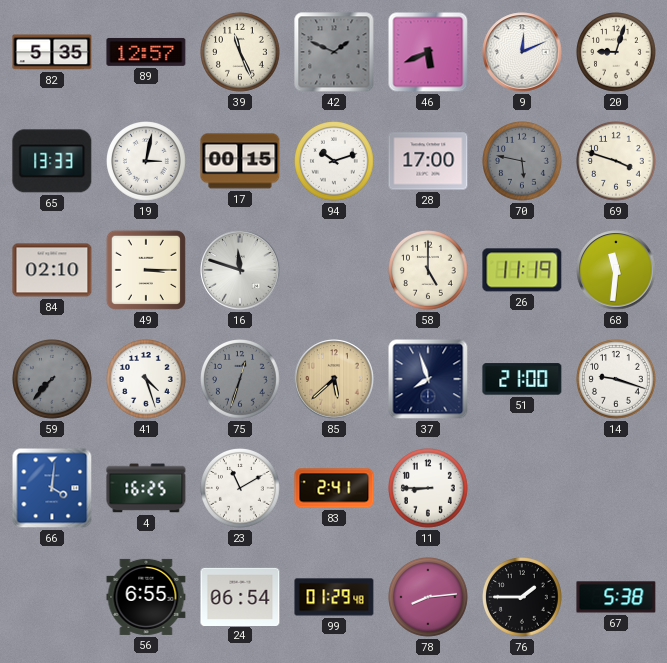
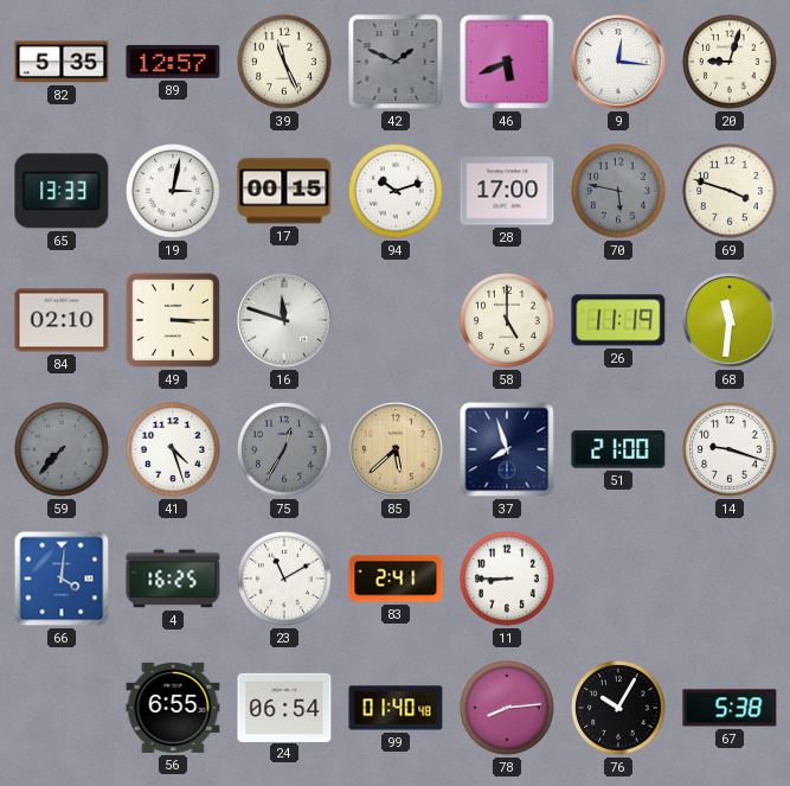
9: 12:11 -> 12:16
75: 12:33 -> 12:35
99: 01:29 -> 01:40
76: 1:45 -> 10:05
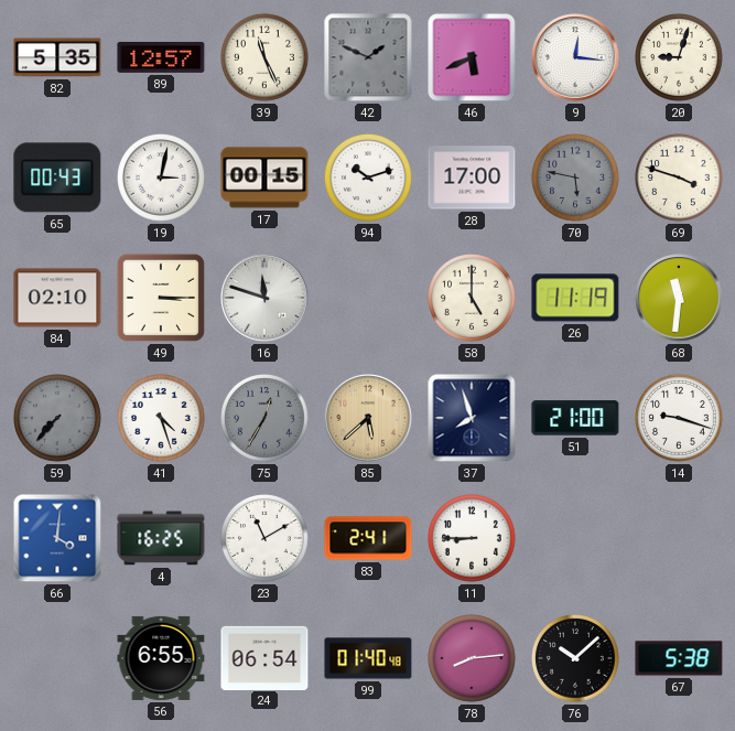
65: 13:33 -> 00:43
76: 10:05 -> 10:08
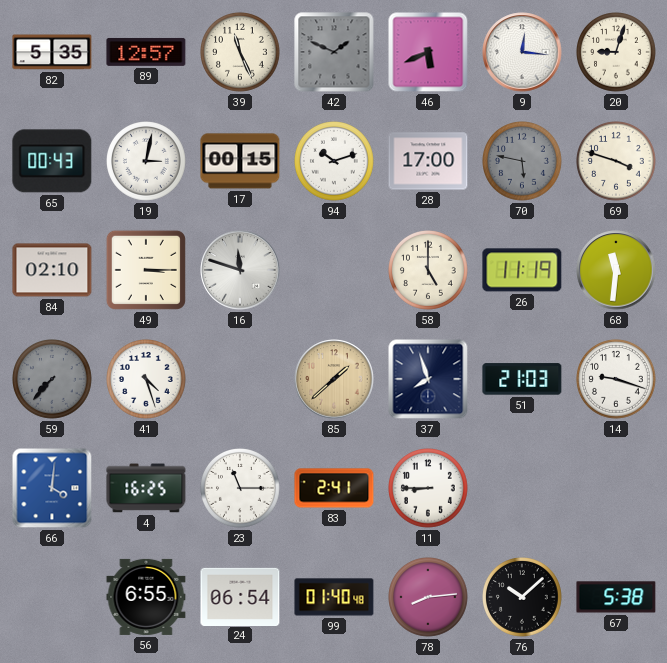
75: 12:35 -> none
85: 5:38 -> 1:38
51: 21:00 -> 21:03
23: 11:10 -> 11:15
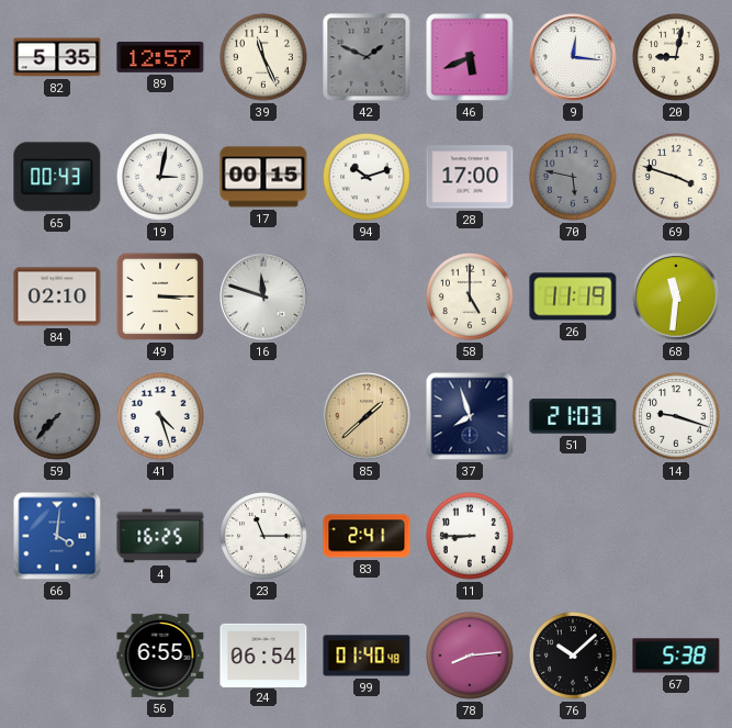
20: 9:03 -> 9:02
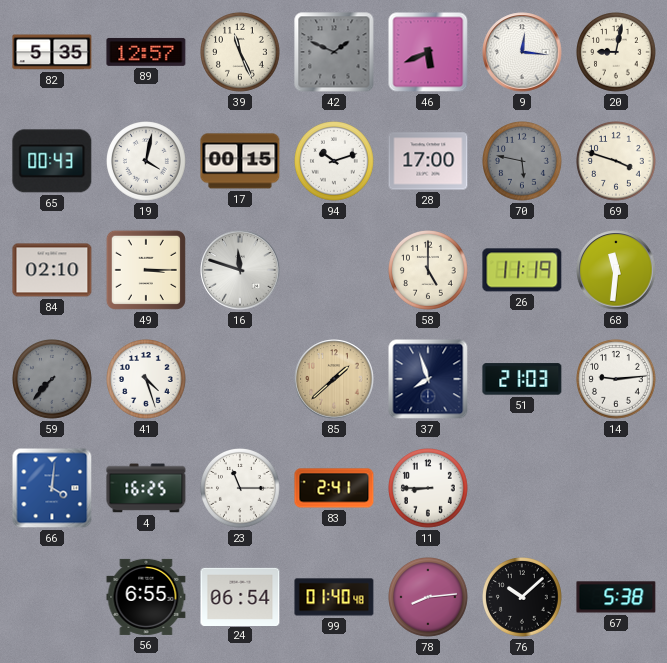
19: 3:02 -> 4:02
14: 9:18 -> 9:14
